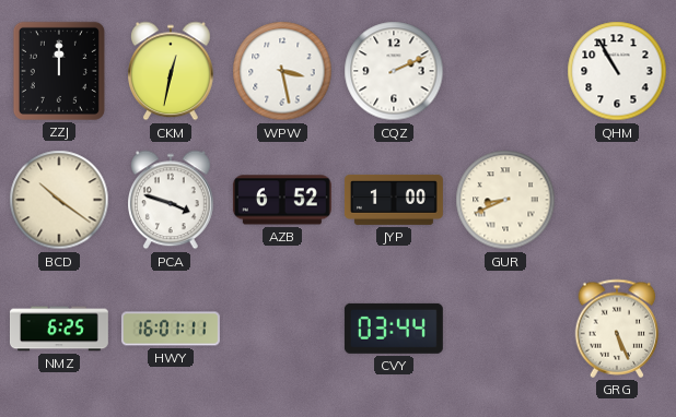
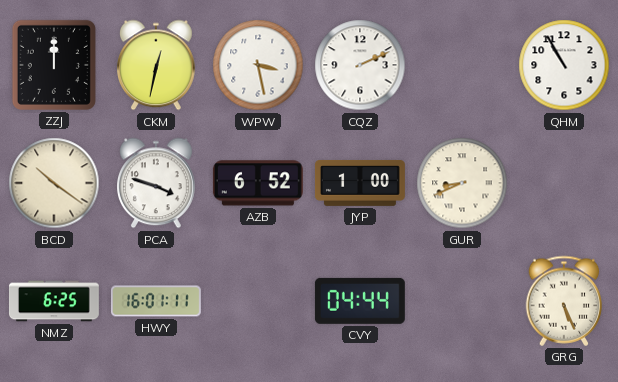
CVY: 03:44 -> 04:44
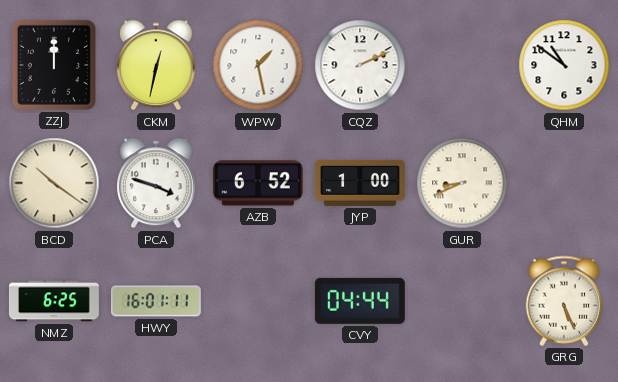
WPW: 3:28 -> 1:28
QHM: 10:55 -> 10:51
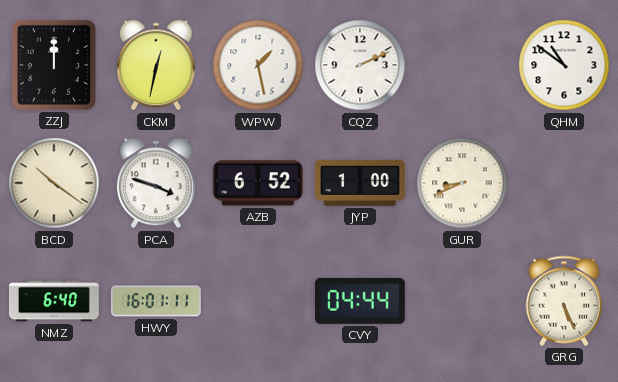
NMZ: 6:25 -> 6:40
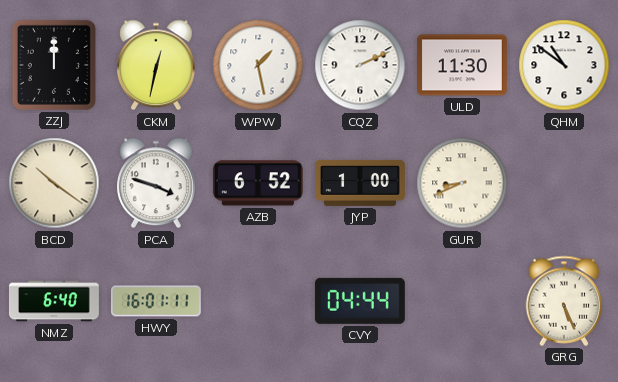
ULD: none -> 11:30
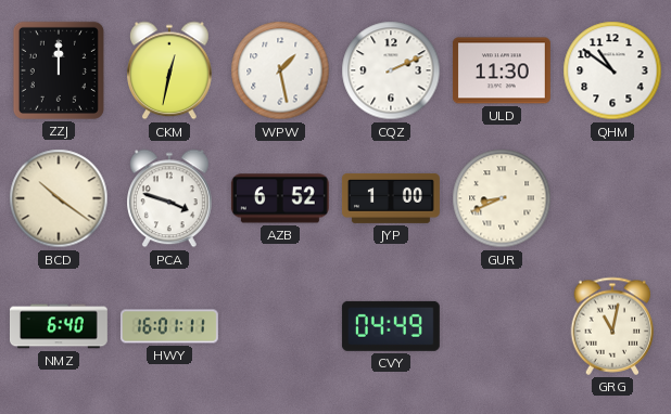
CVY: 04:44 -> 04:49
GRG: 5:26 -> 11:02
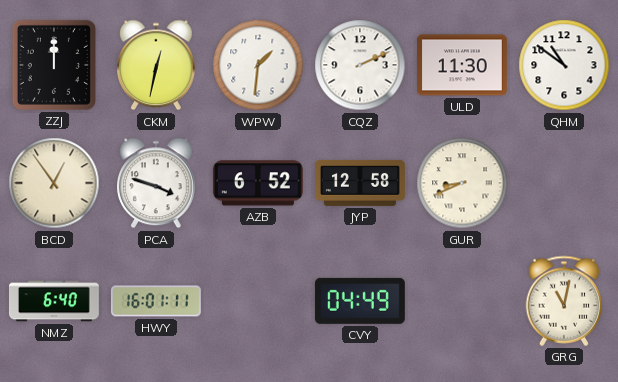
WPW: 1:28 -> 1:31
BCD: 10:21 -> 12:54
JYP: 1:00 -> 12:58
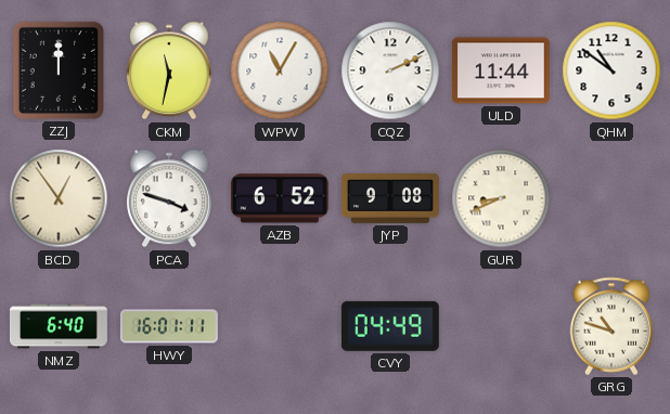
CKM: 12:32 -> 11:32
WPW: 1:31 -> 11:05
ULD: 11:30 -> 11:44
JYP: 12:58 -> 9:08
GRG: 11:02 -> 10:48
